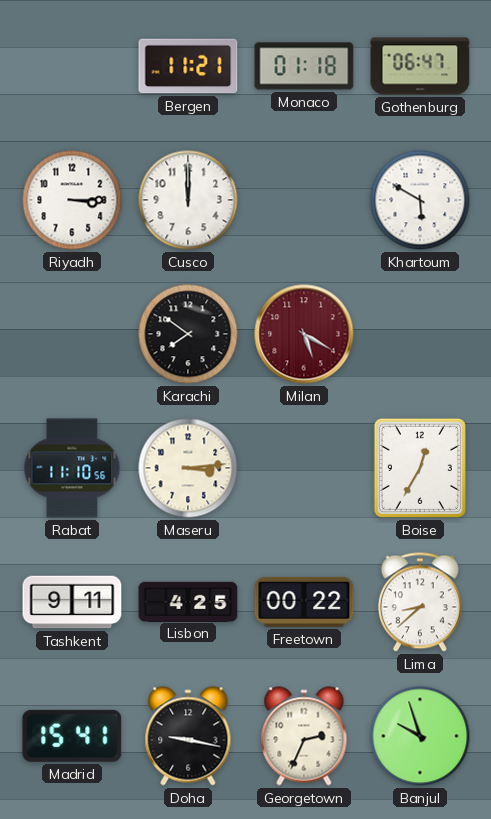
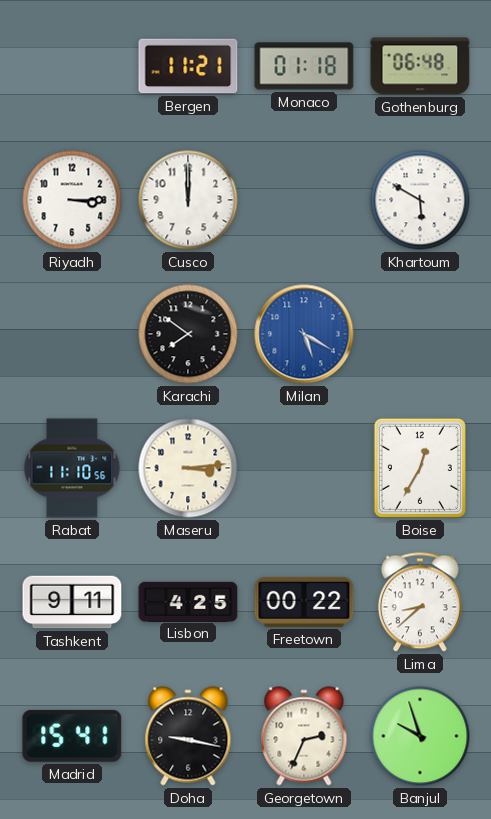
Gothenburg: 06:47 -> 06:48
Milan dial: burgundy -> blue
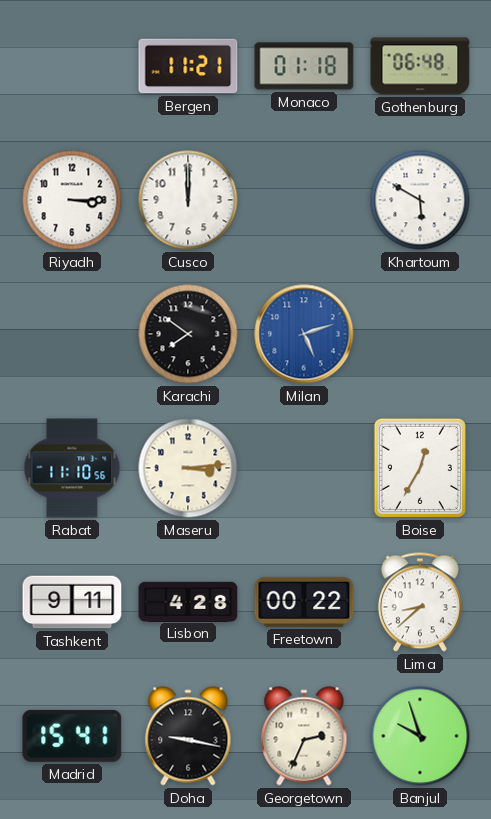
Milan: 5:20 -> 5:12
Lisbon: 4:25 -> 4:28
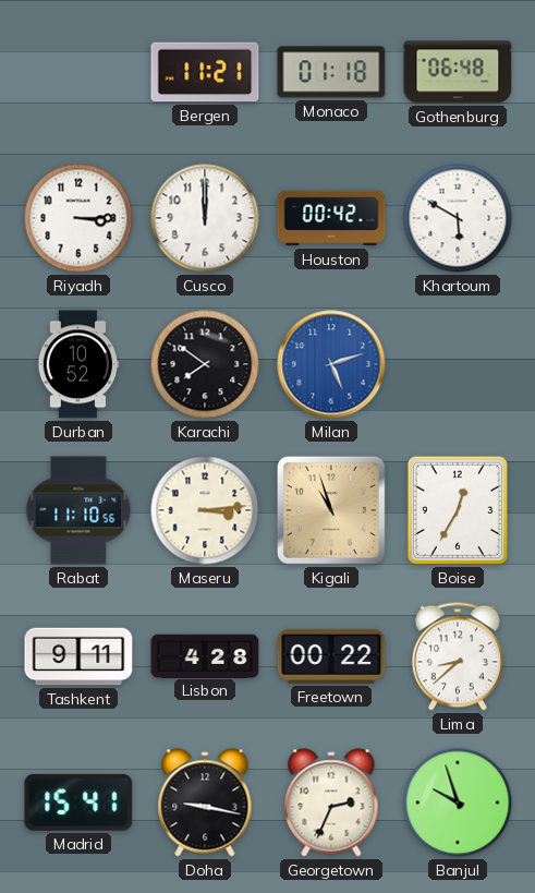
Houston: none -> 00:42
Durban: none -> 10:52
Kigali: none -> 10:57
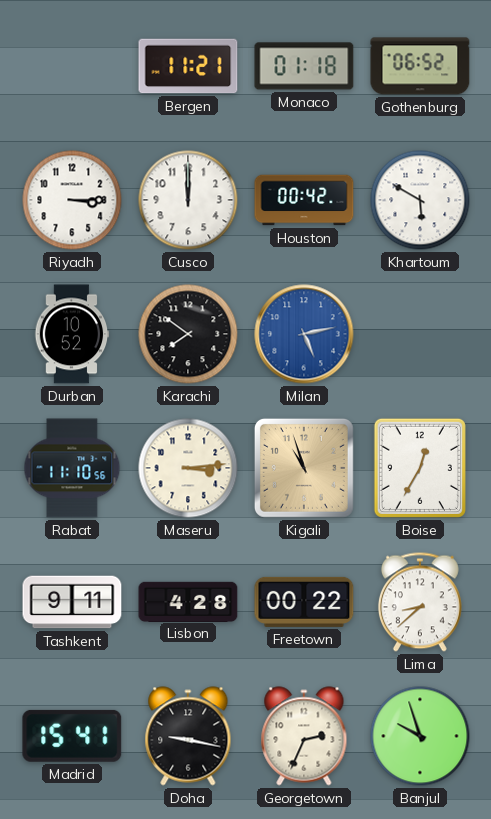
Gothenburg: 06:48 -> 06:52
Milan: 5:12 -> 5:13
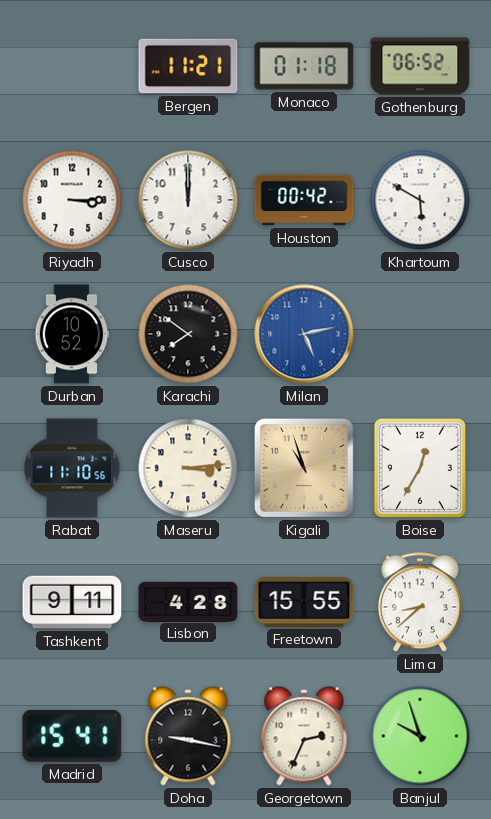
Freetown: 00:22 -> 15:55
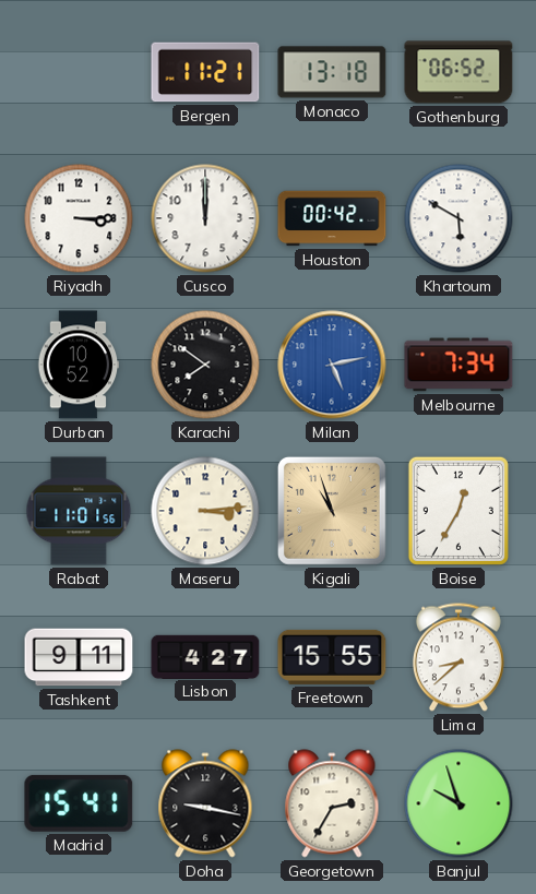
Monaco: 01:18 -> 13:18
Melbourne: none -> 7:34
Rabat: 11:10 -> 11:01
Lisbon: 4:28 -> 4:27
Georgetown: 2:34 -> 2:35
